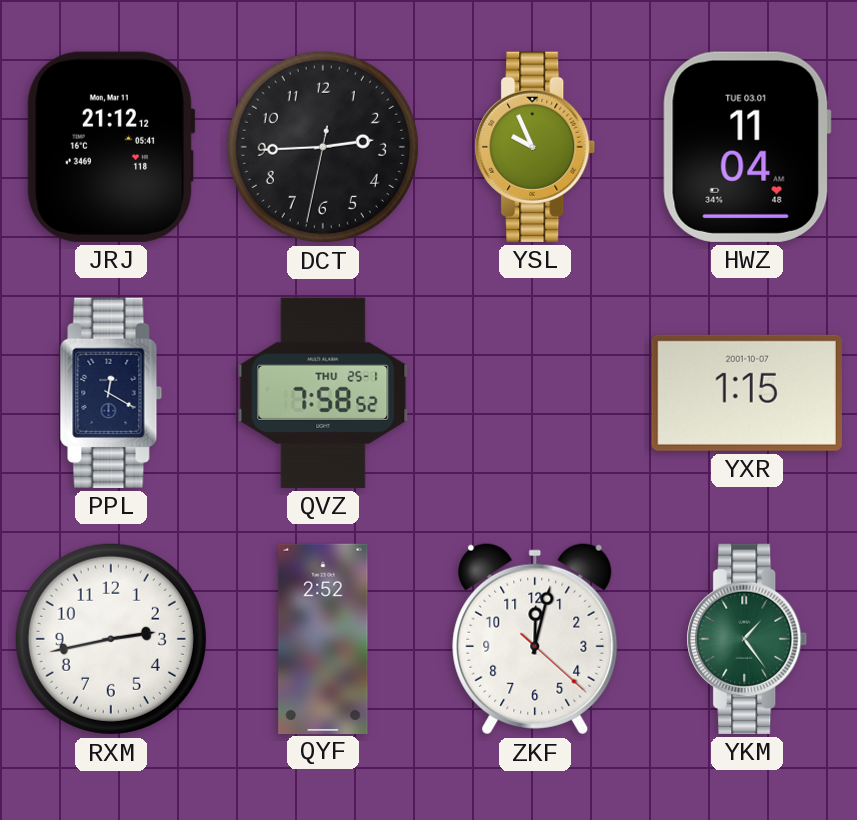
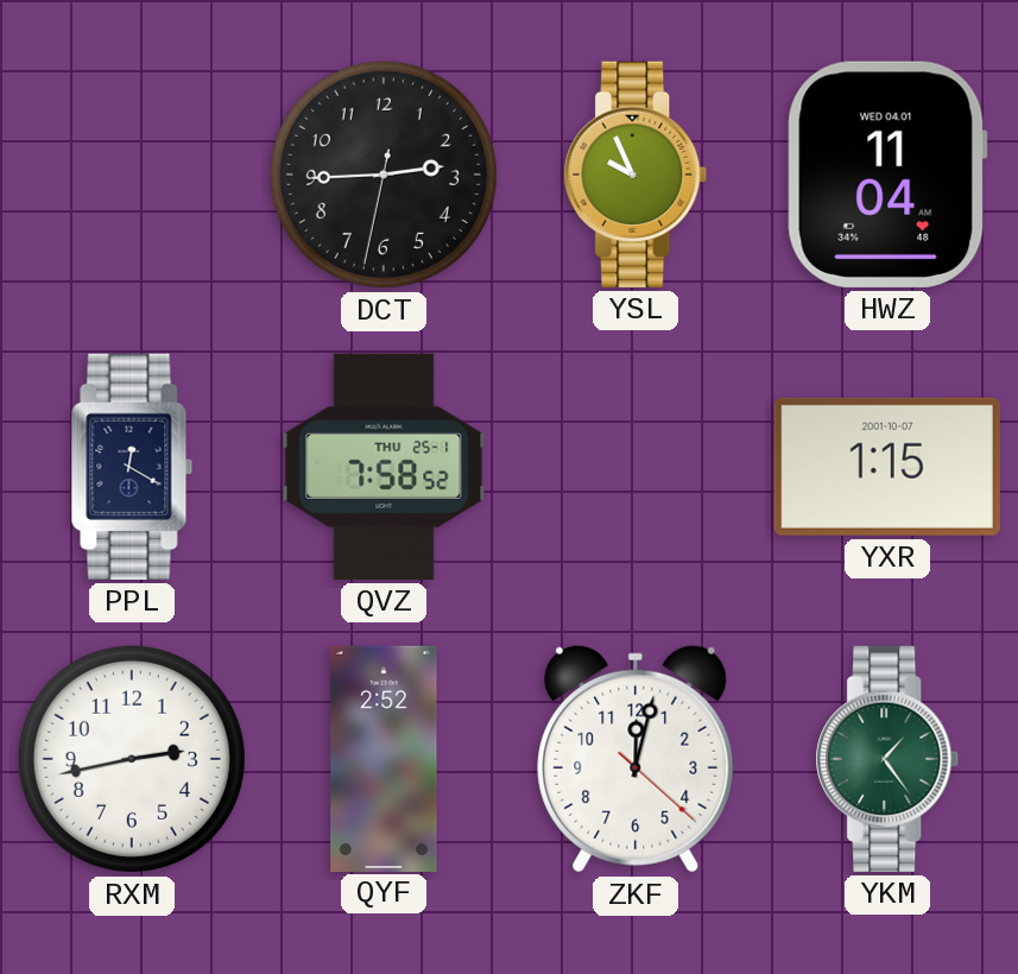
JRJ: 21:12 -> none
HWZ date: TUE 03.01 -> WED 04.01
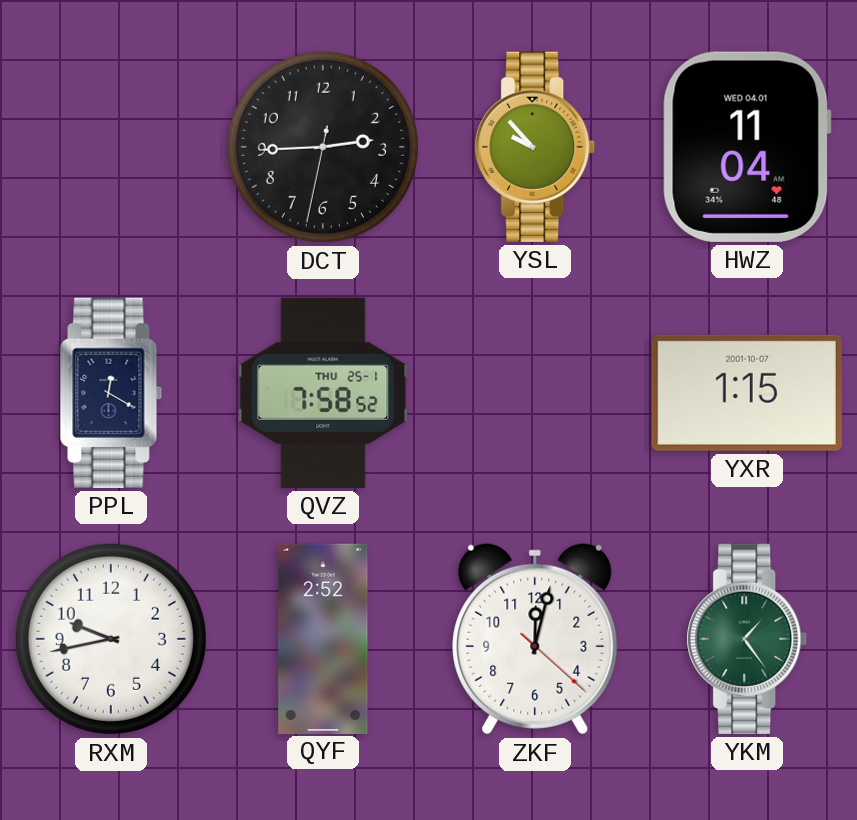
YSL: 9:56 -> 9:53
RXM: 2:43 -> 9:43
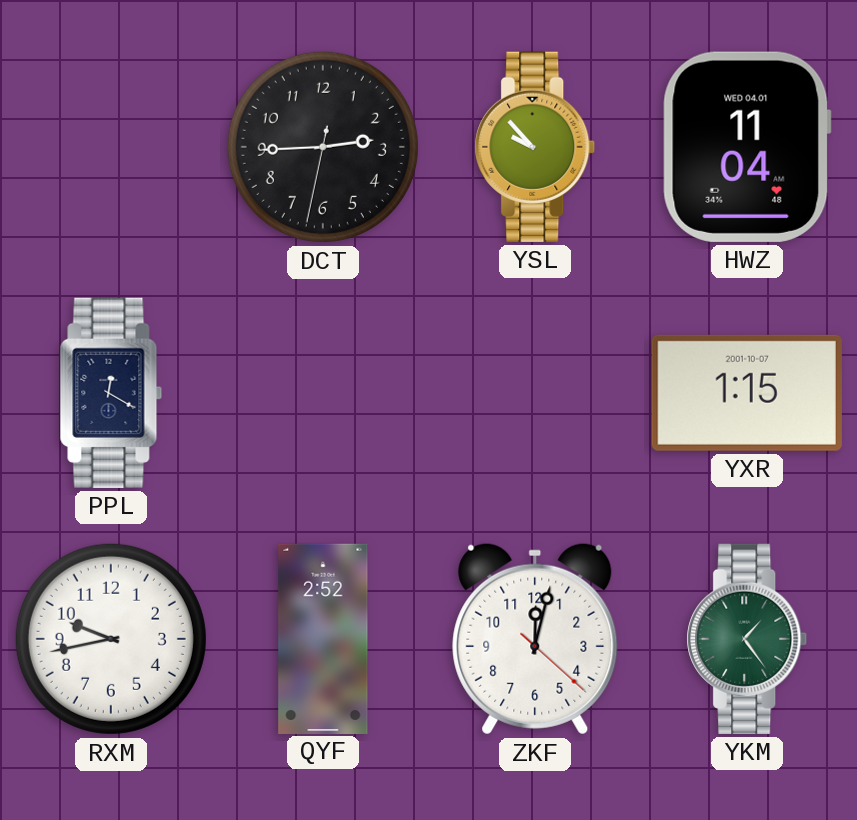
QVZ: 7:58 -> none
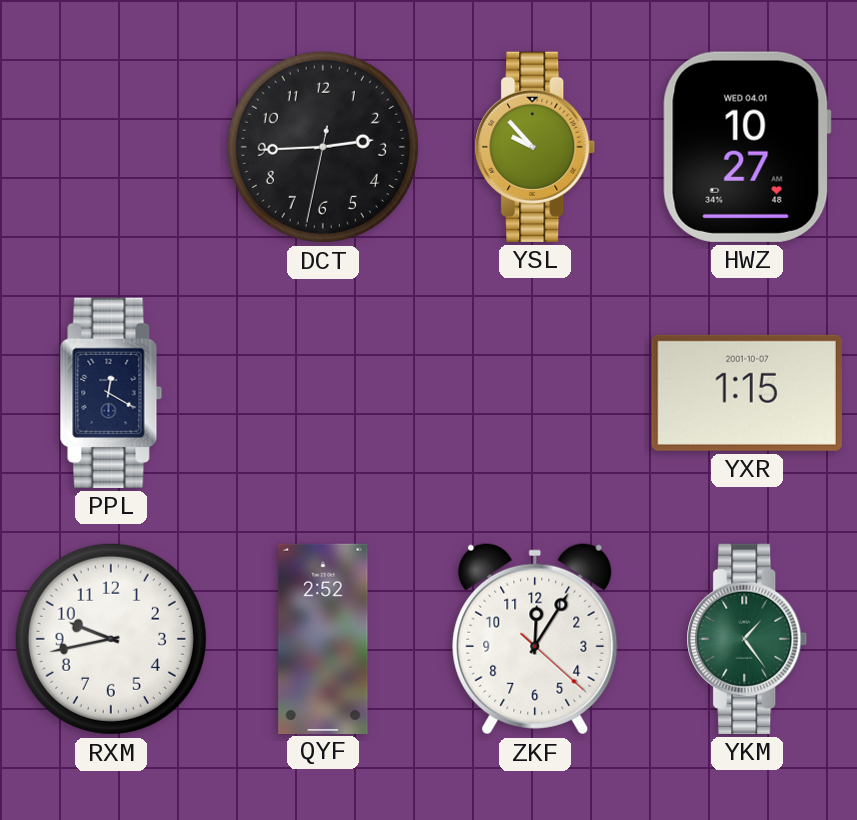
HWZ: 11:04 -> 10:27
ZKF: 12:02 -> 12:05
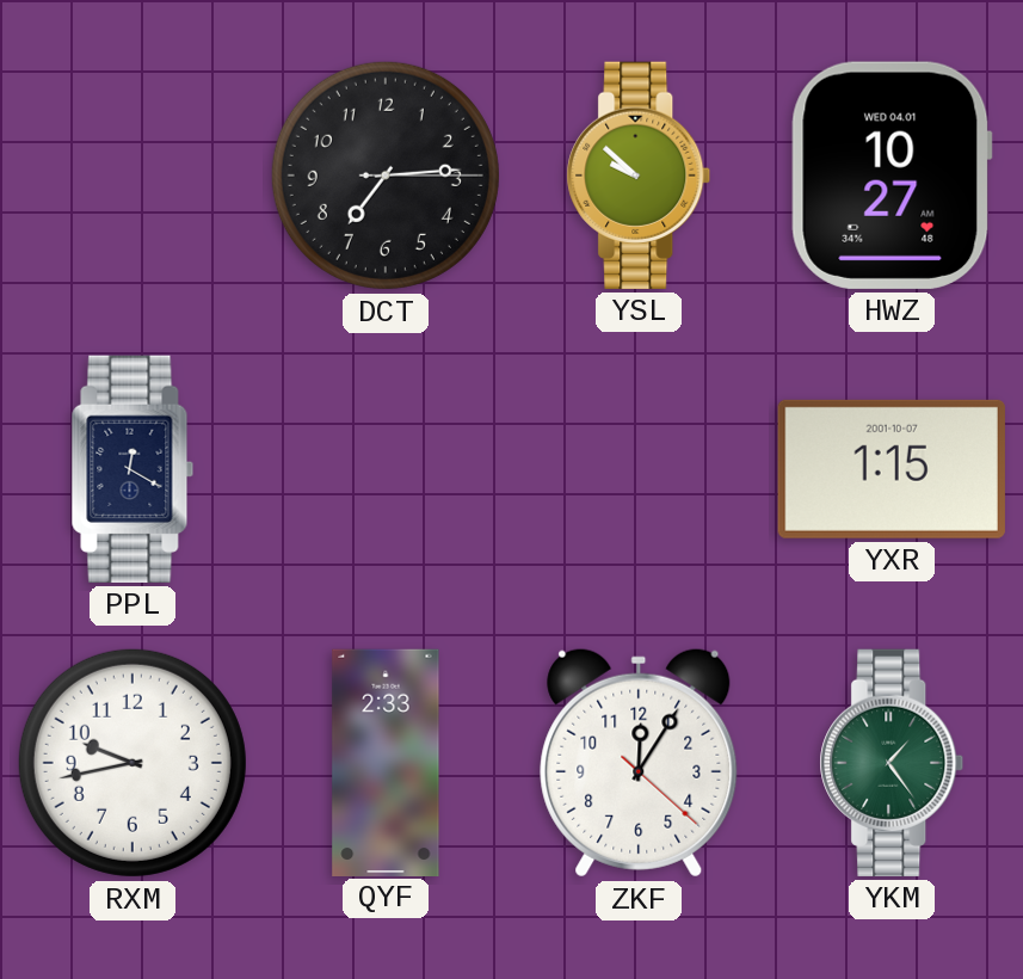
DCT: 2:44 -> 7:14
YSL: 9:53 -> 9:52
QYF: 2:52 -> 2:33
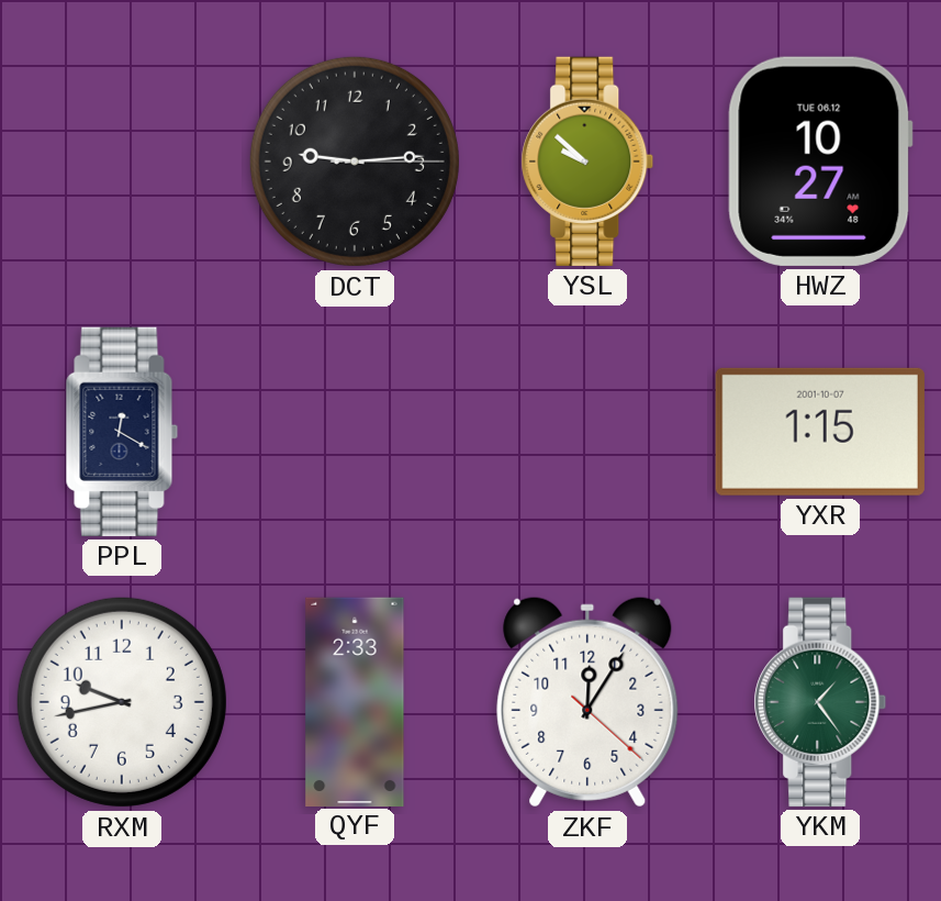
DCT: 7:14 -> 9:14
HWZ date: WED 04.01 -> TUE 06.12
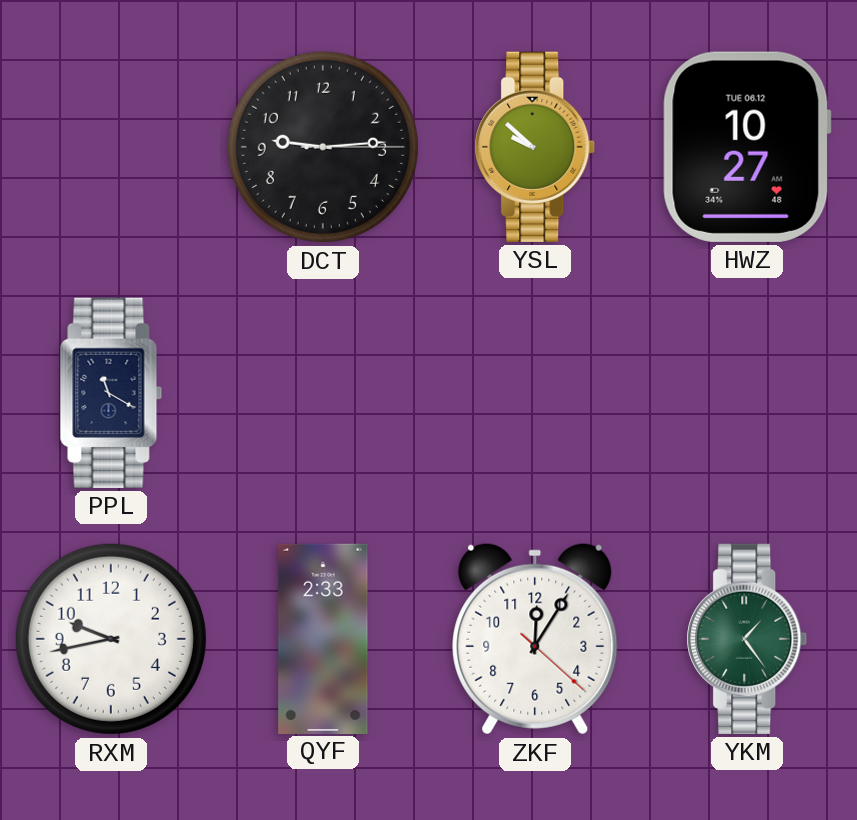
PPL: 12:20 -> 11:20
YXR: 1:15 -> none
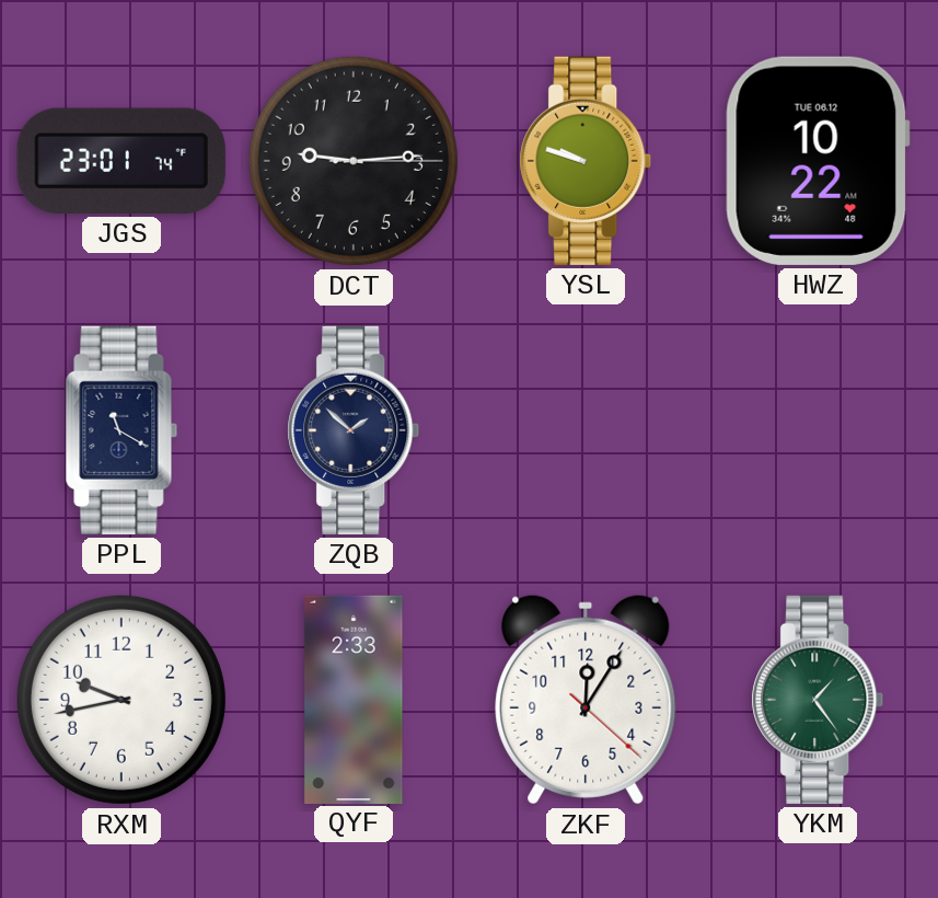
JGS: none -> 23:01
YSL: 9:52 -> 9:48
HWZ: 10:27 -> 10:22
ZQB: none -> 1:52
